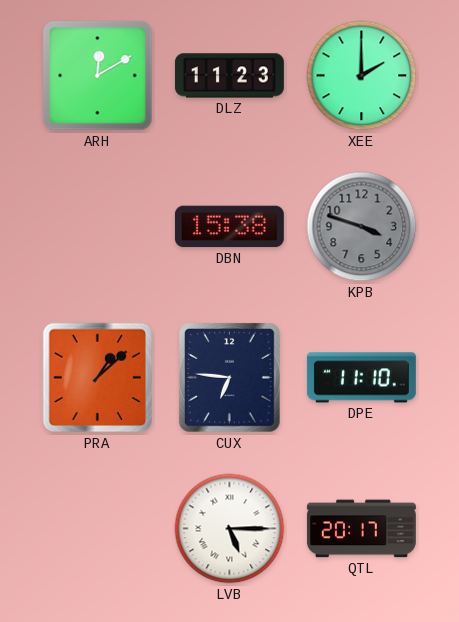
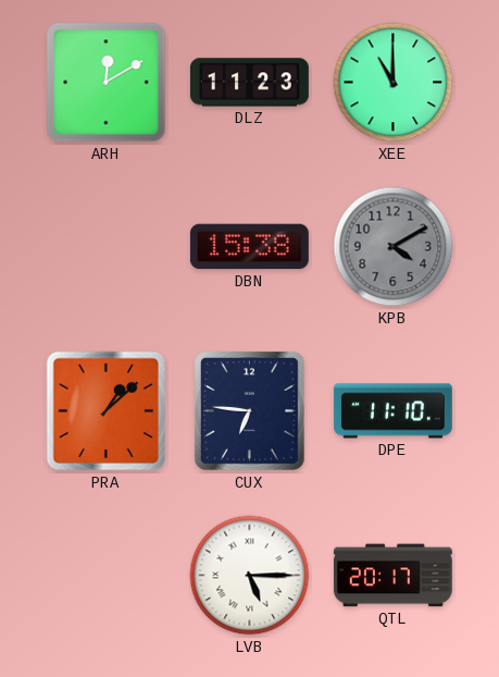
XEE: 2:00 -> 11:00
KPB: 3:48 -> 4:10
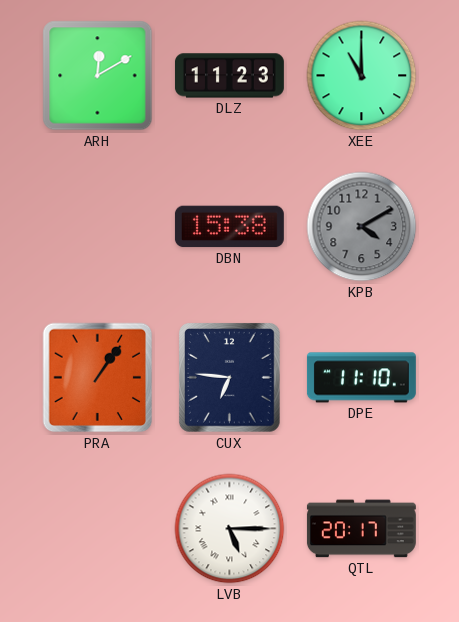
PRA: 1:08 -> 1:06
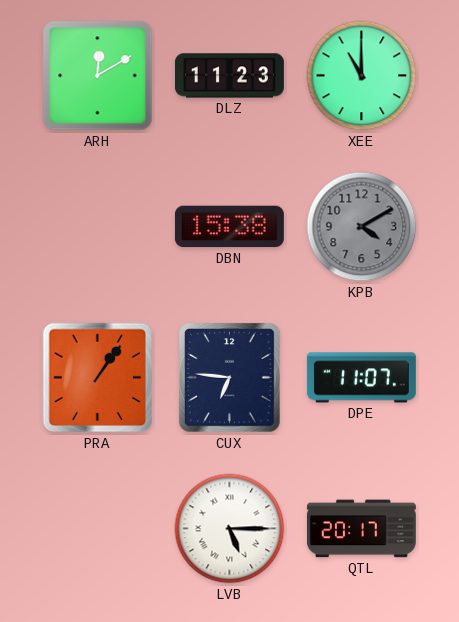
DPE: 11:10 -> 11:07
